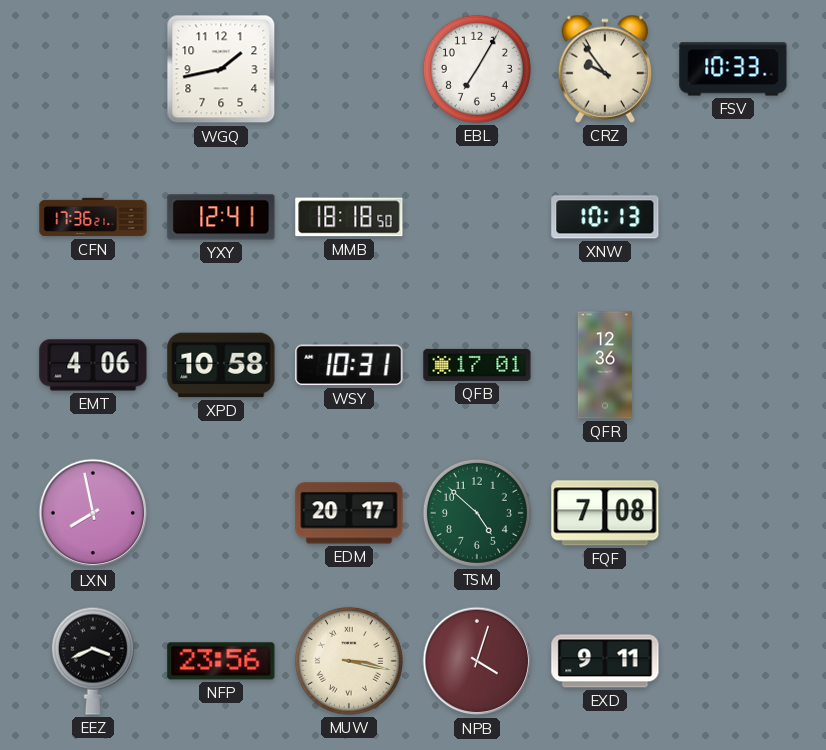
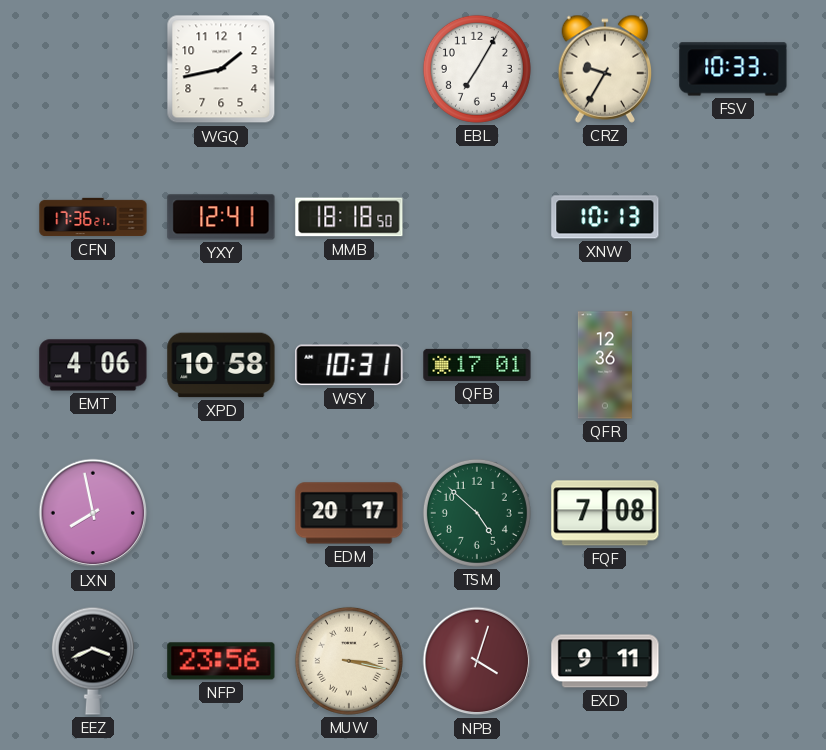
CRZ: 9:54 -> 9:35
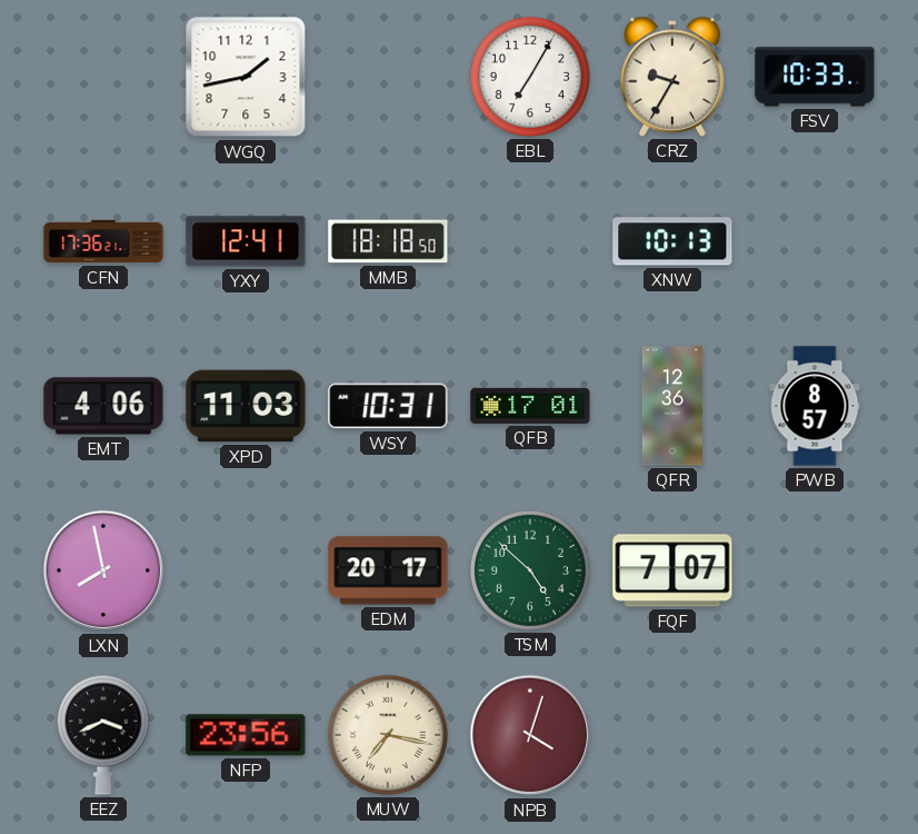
XPD: 10:58 -> 11:03
PWB: none -> 8:57
FQF: 7:08 -> 7:07
MUW: 3:17 -> 7:17
EXD: 9:11 -> none
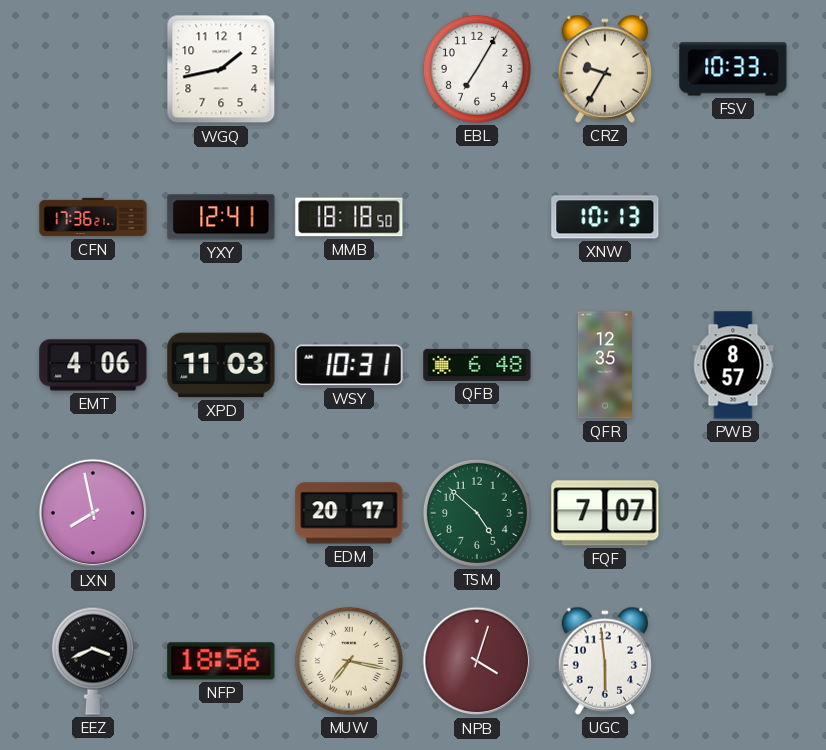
QFB: 17:01 -> 6:48
QFR: 12:36 -> 12:35
NFP: 23:56 -> 18:56
UGC: none -> 5:59
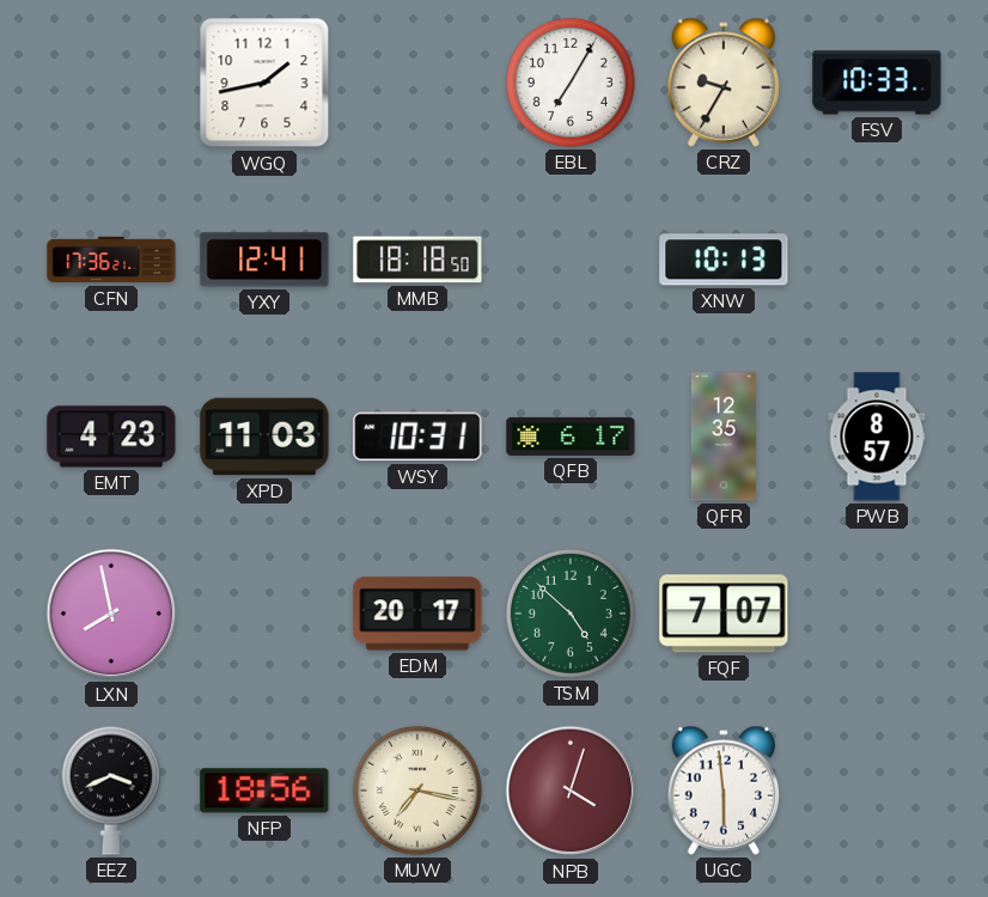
EMT: 4:06 -> 4:23
QFB: 6:48 -> 6:17
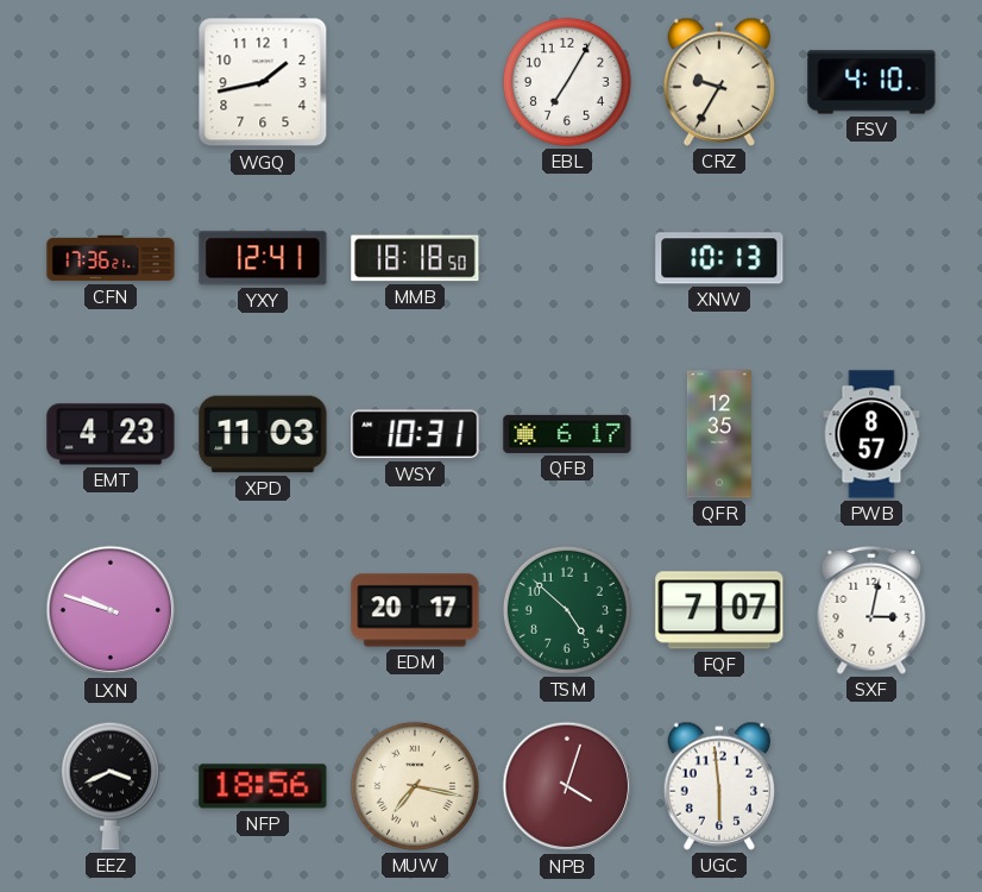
FSV: 10:33 -> 4:10
LXN: 7:58 -> 9:48
SXF: none -> 3:02
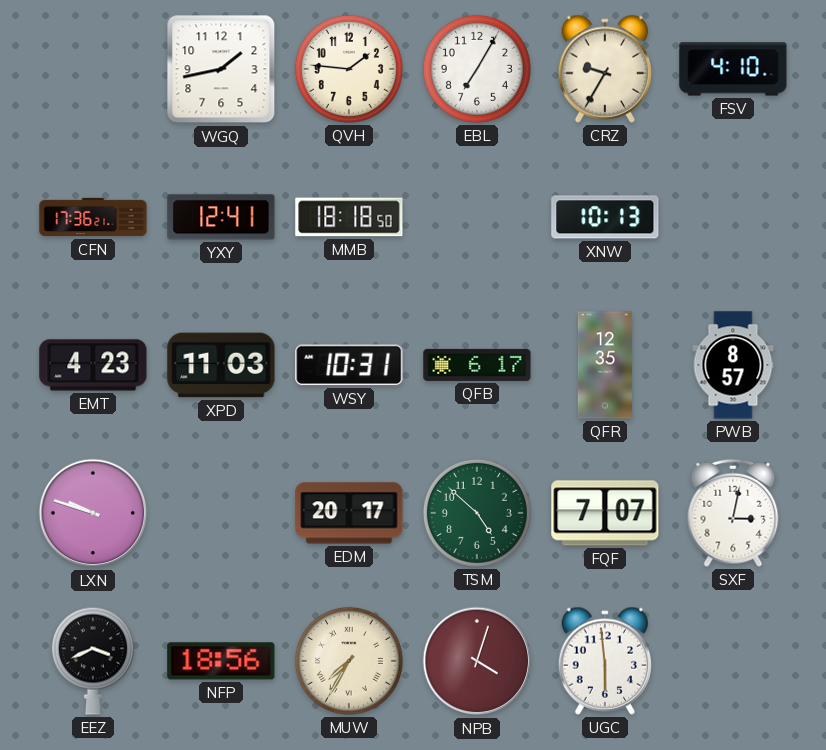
QVH: none -> 1:46
MUW: 7:17 -> 7:35
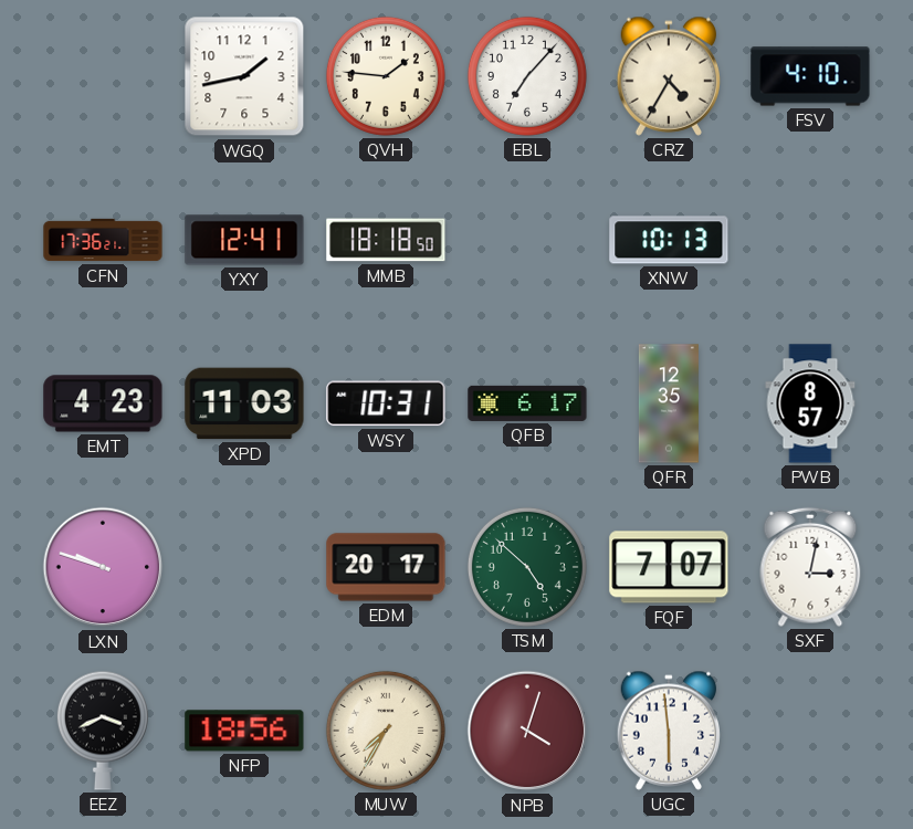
EBL: 7:05 -> 7:07
CRZ: 9:35 -> 4:35
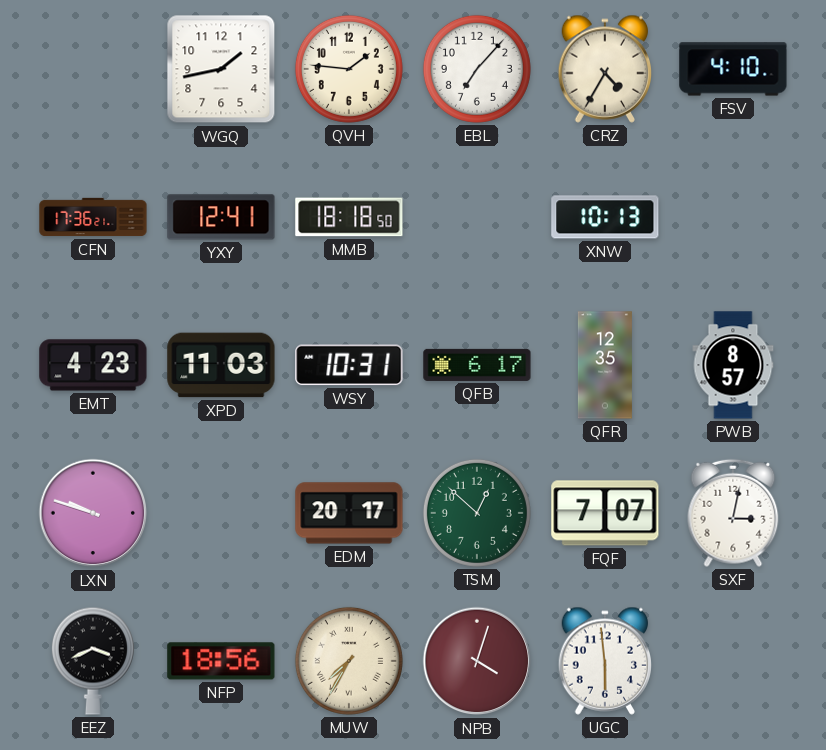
TSM: 4:52 -> 12:52
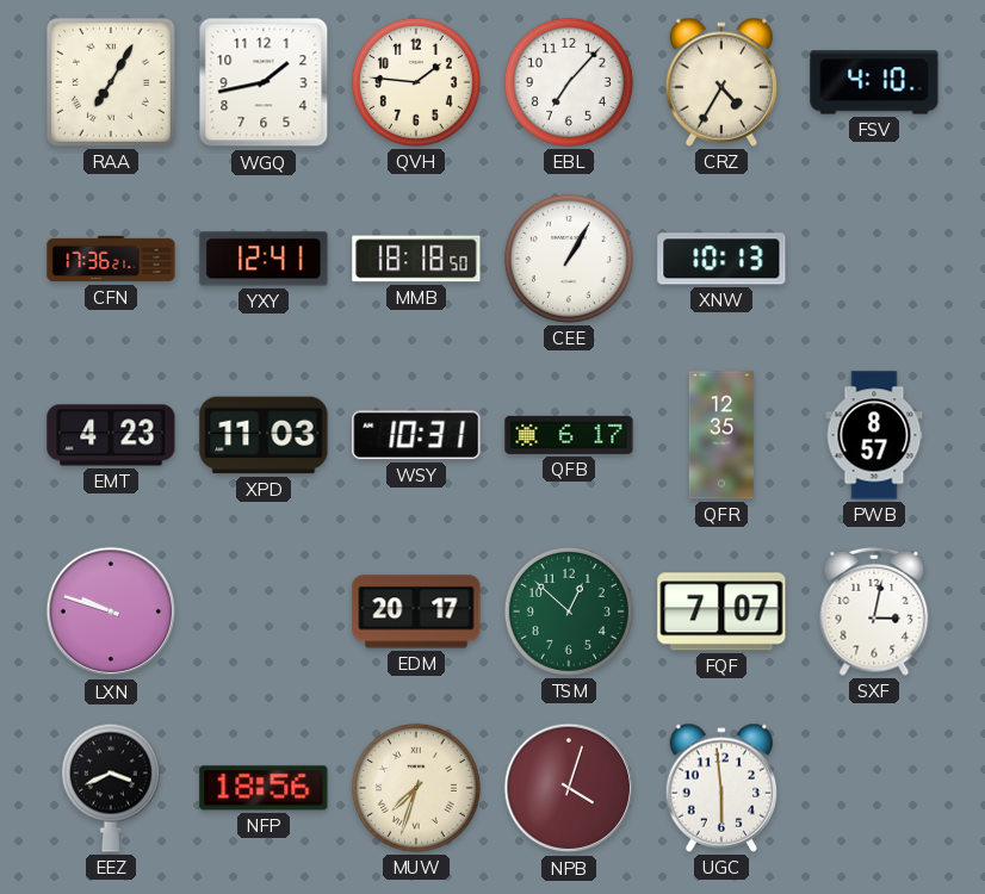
RAA: none -> 7:05
CEE: none -> 1:05
MUW: 7:35 -> 7:33
